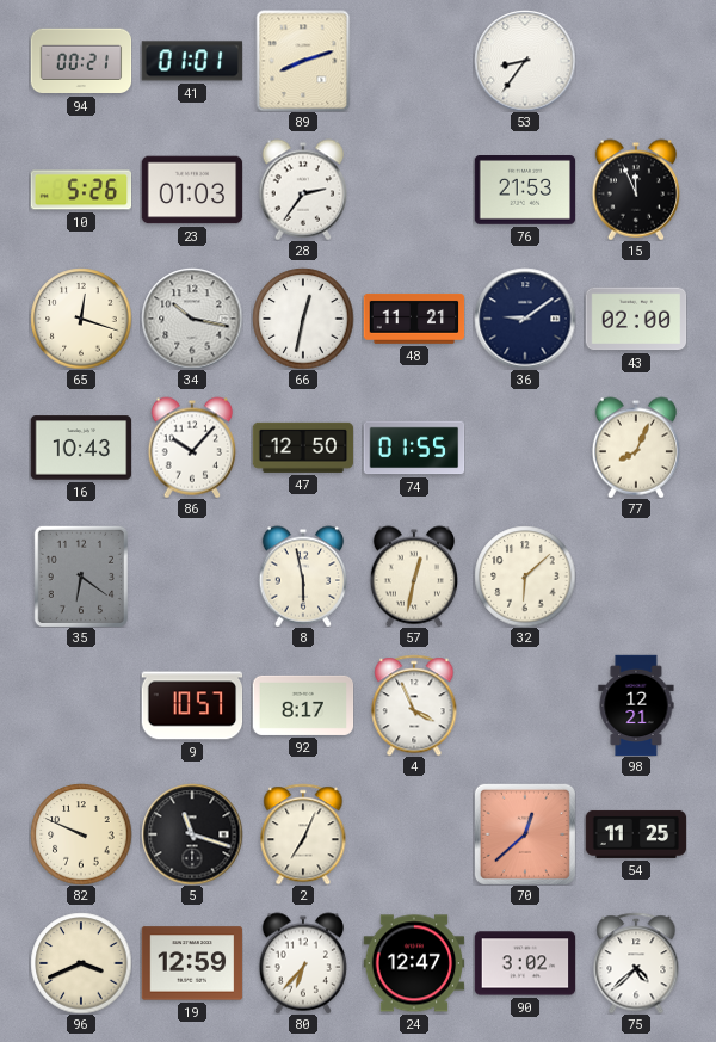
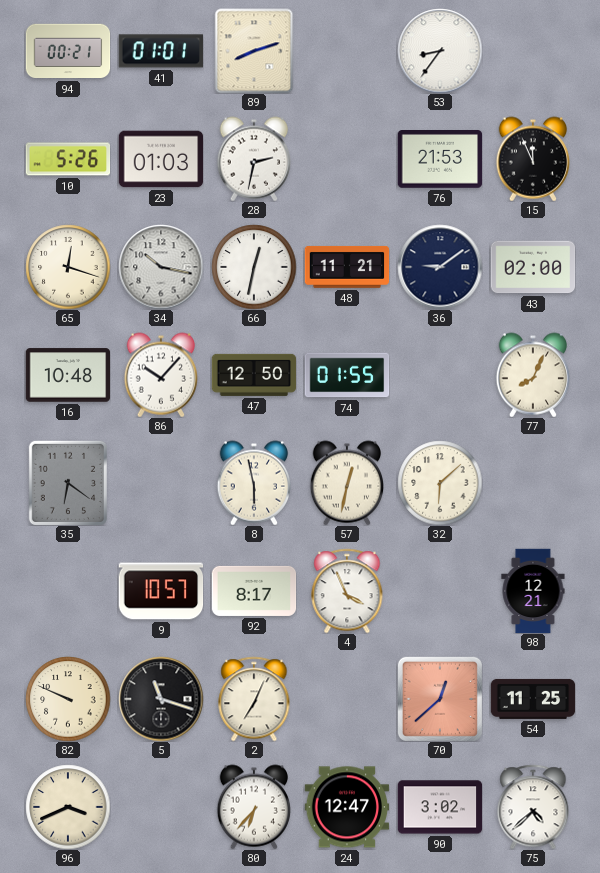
28: 2:36 -> 2:32
16: 10:43 -> 10:48
19: 12:59 -> none
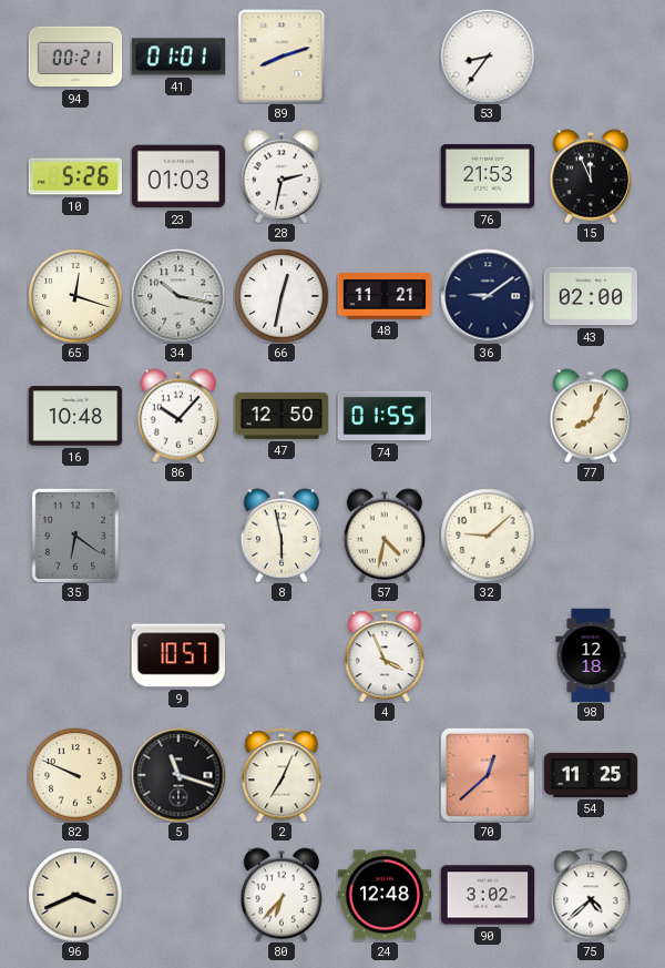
57: 12:32 -> 4:32
32: 6:08 -> 9:08
92: 8:17 -> none
98: 12:21 -> 12:18
24: 12:47 -> 12:48
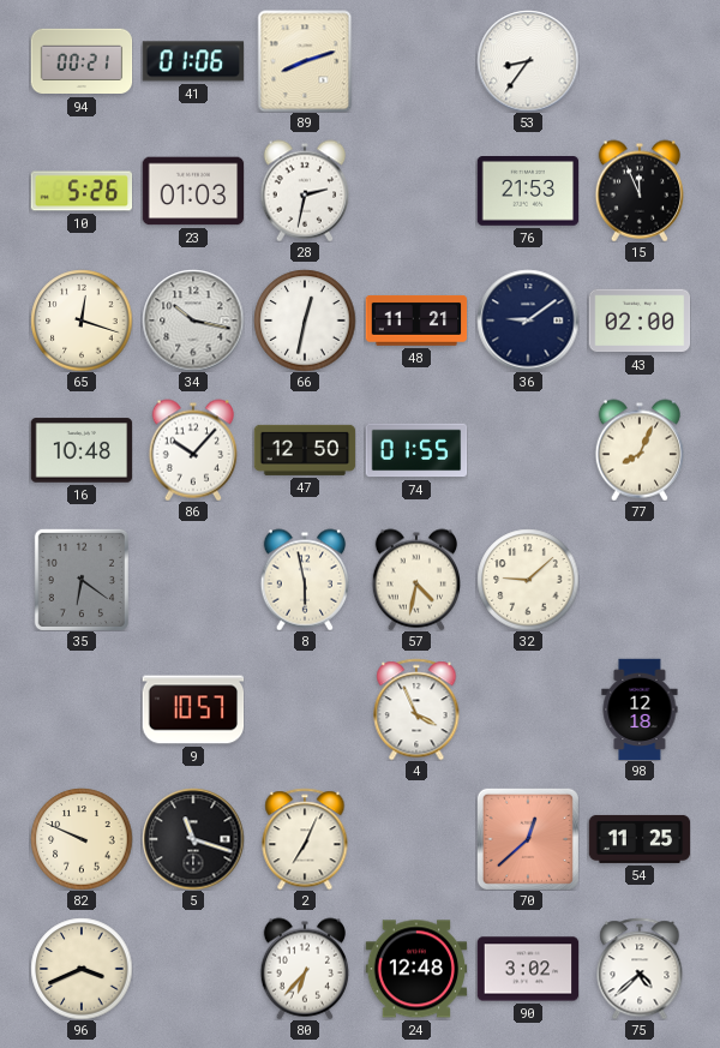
41: 01:01 -> 01:06
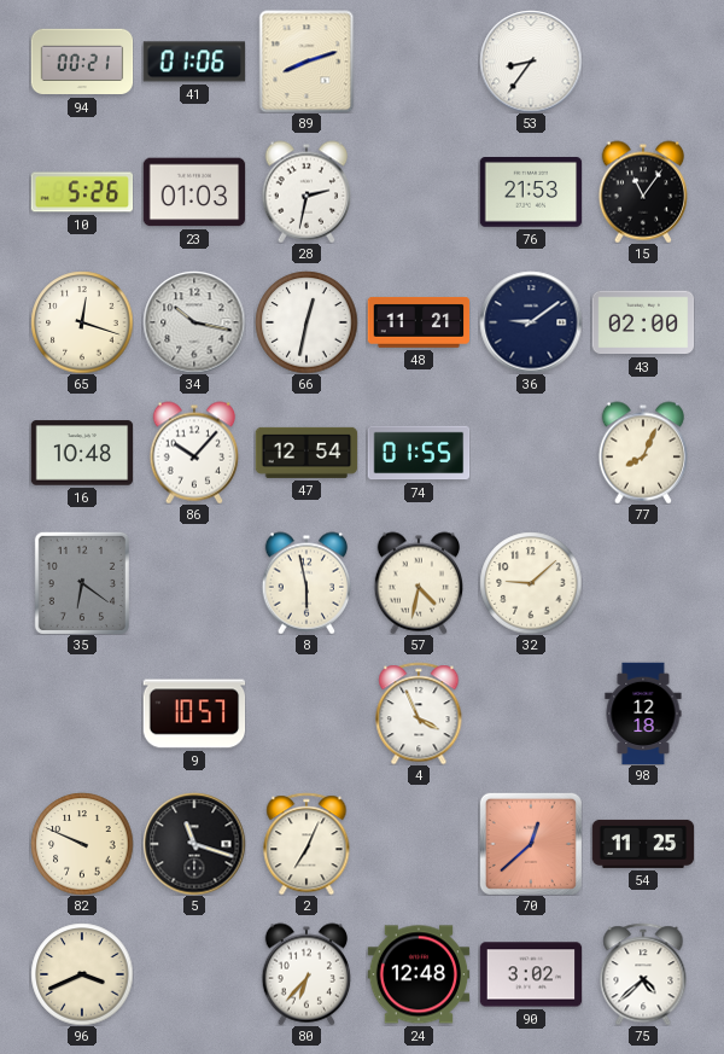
15: 11:56 -> 11:06
47: 12:50 -> 12:54
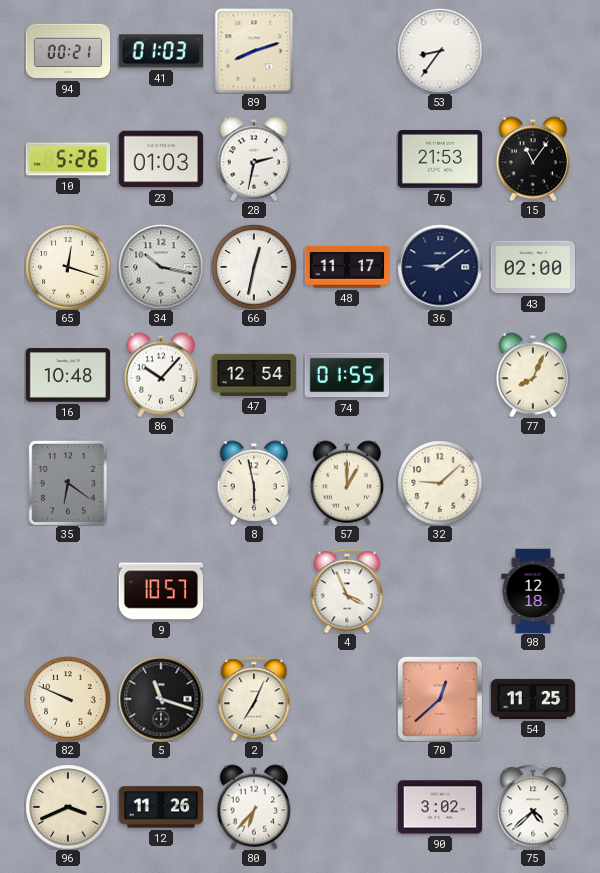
41: 01:06 -> 01:03
48: 11:21 -> 11:17
57: 4:32 -> 1:00
12: none -> 11:26
24: 12:48 -> none
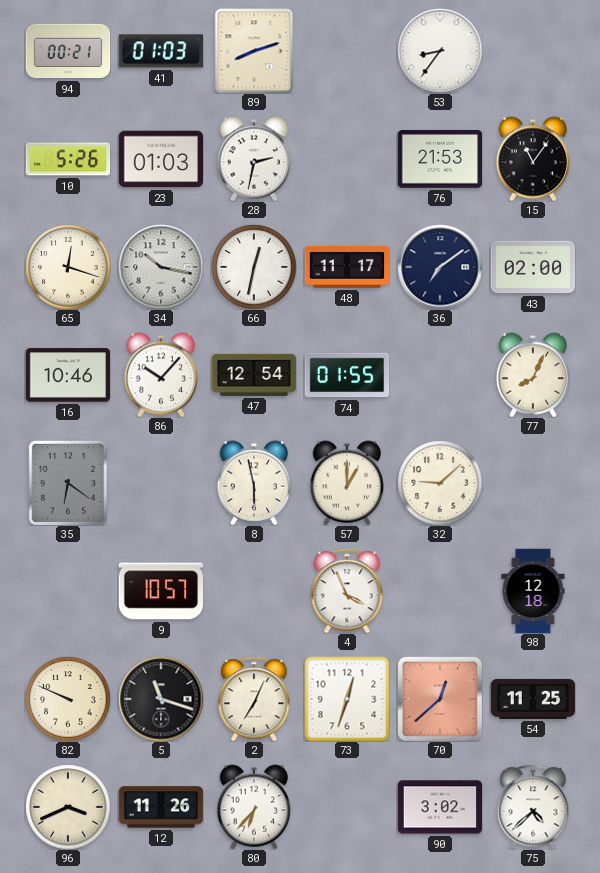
36: 9:09 -> 7:09
16: 10:48 -> 10:46
73: none -> 12:33
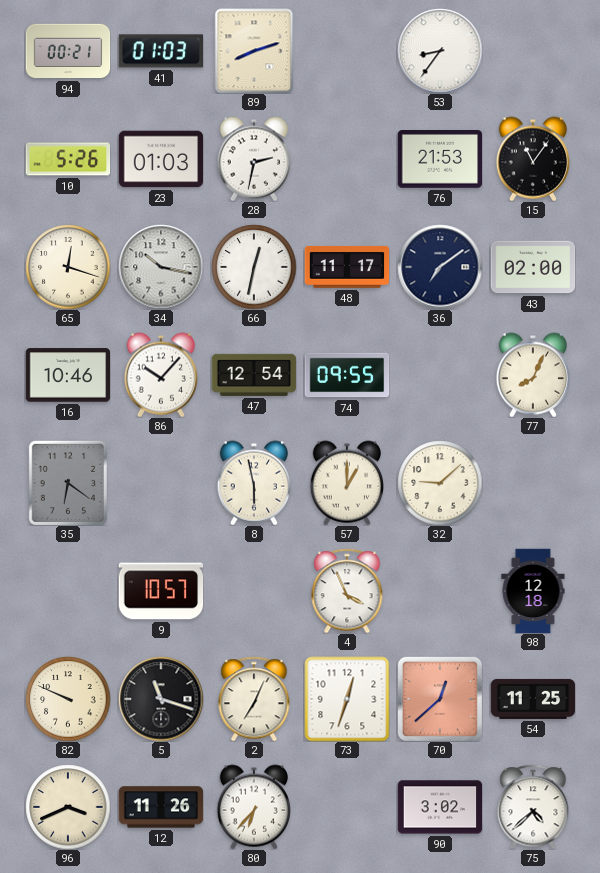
74: 01:55 -> 09:55
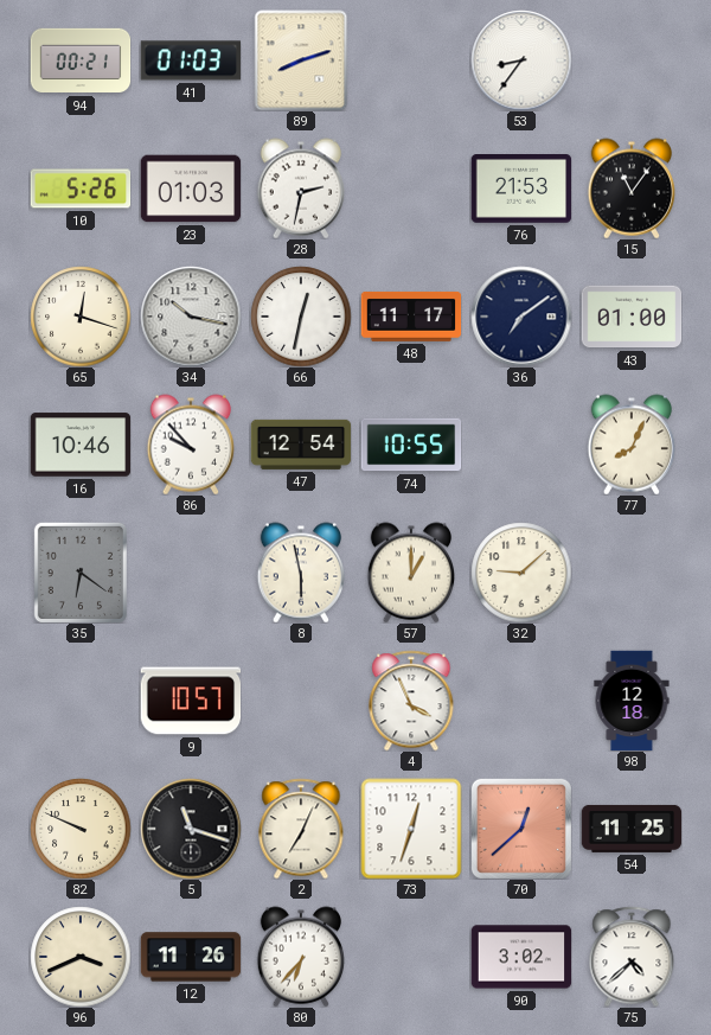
43: 02:00 -> 01:00
86: 10:07 -> 9:53
74: 09:55 -> 10:55
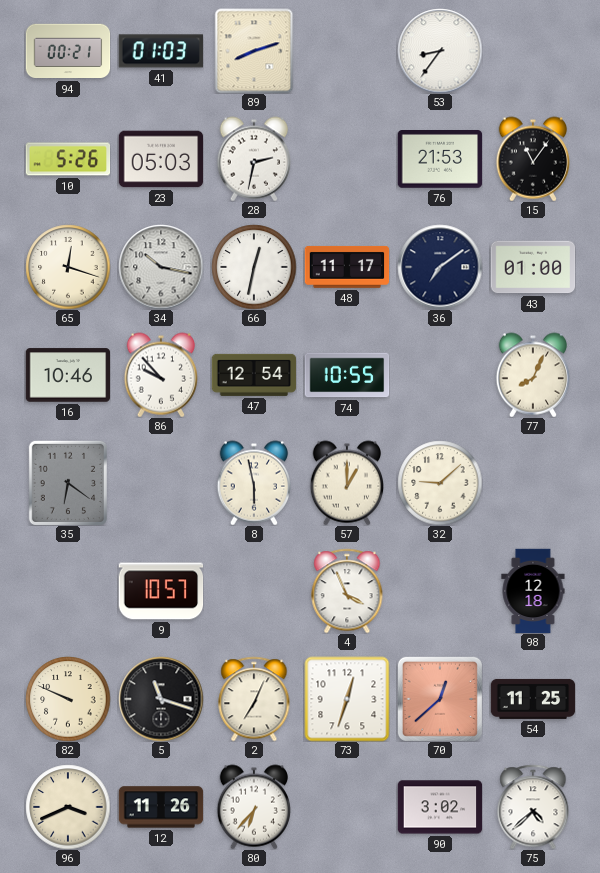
23: 01:03 -> 05:03
